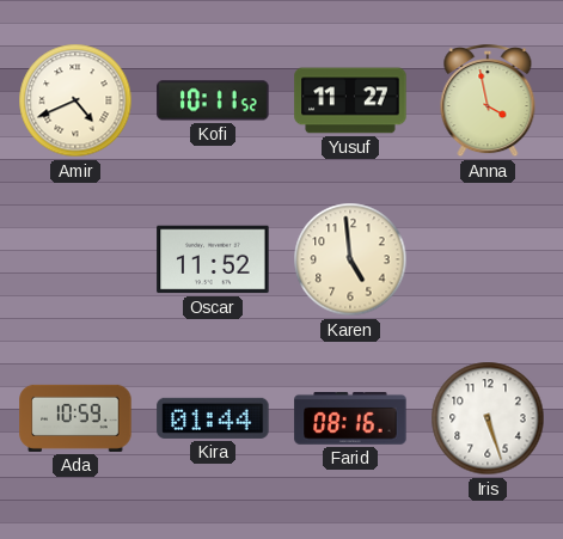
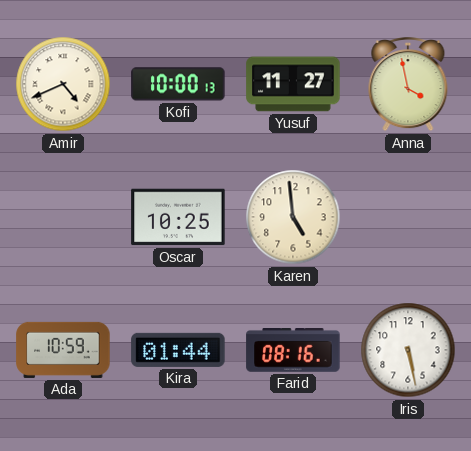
Kofi: 10:11 -> 10:00
Oscar: 11:52 -> 10:25
Iris: 5:27 -> 5:28
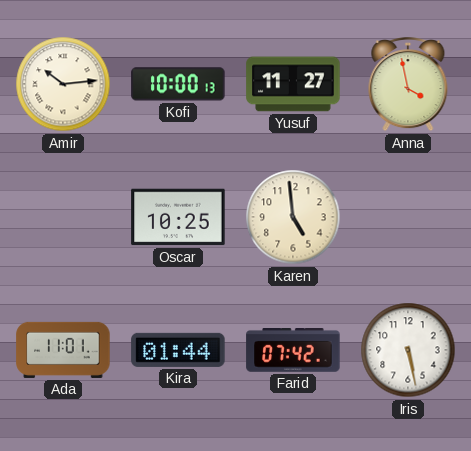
Amir: 4:41 -> 10:14
Ada: 10:59 -> 11:01
Farid: 08:16 -> 07:42
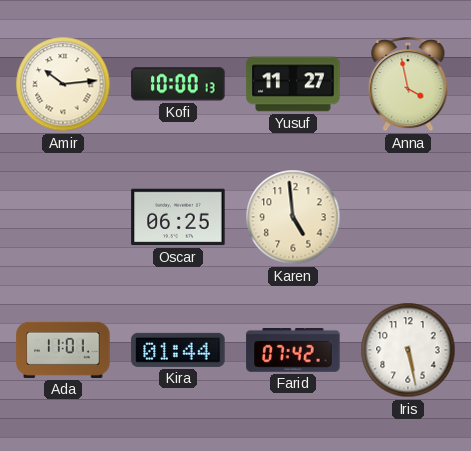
Oscar: 10:25 -> 06:25
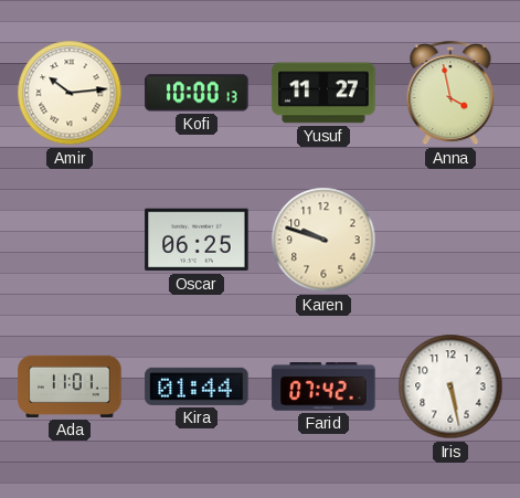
Karen: 4:59 -> 9:48
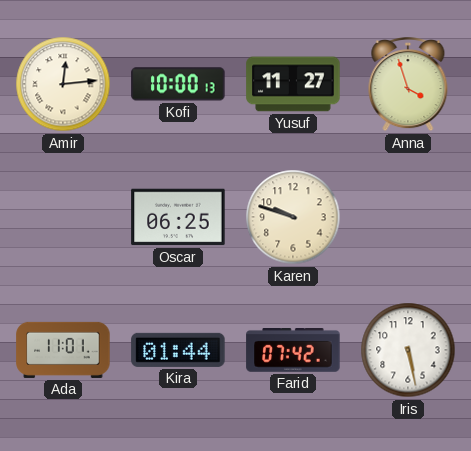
Amir: 10:14 -> 12:14
Anna: 3:58 -> 3:57
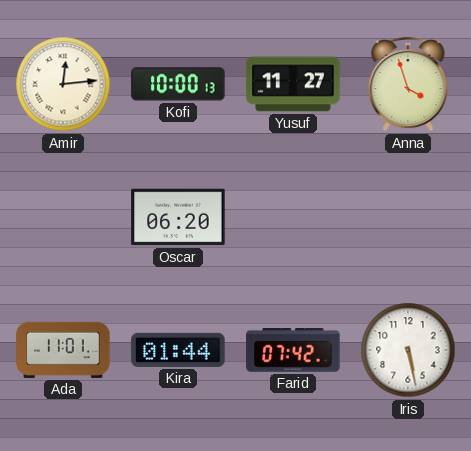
Oscar: 06:25 -> 06:20
Karen: 9:48 -> none
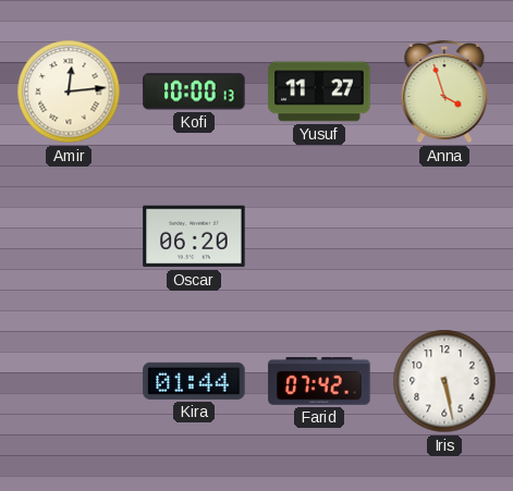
Ada: 11:01 -> none
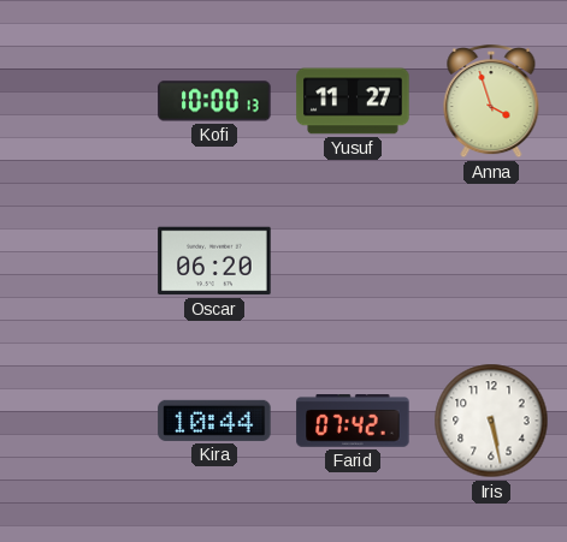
Amir: 12:14 -> none
Kira: 01:44 -> 10:44
